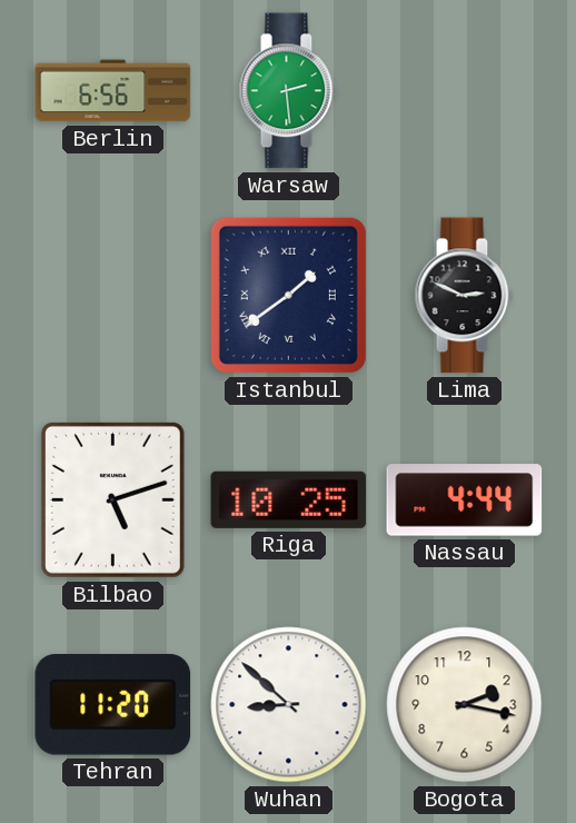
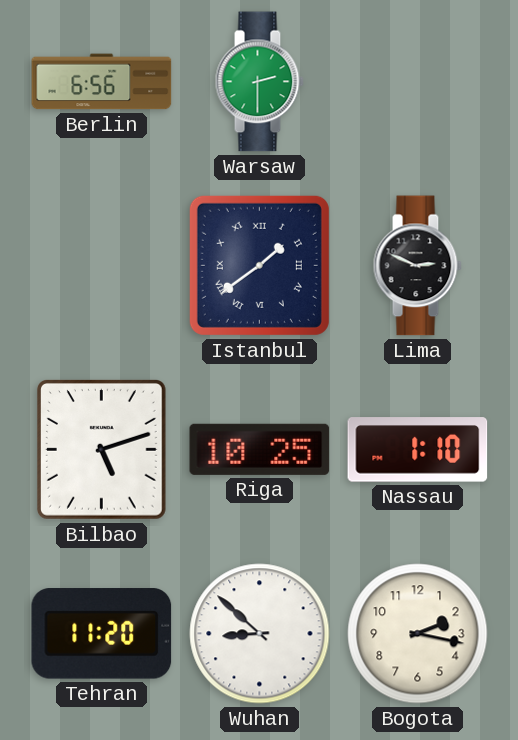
Warsaw: 2:29 -> 2:30
Nassau: 4:44 -> 1:10
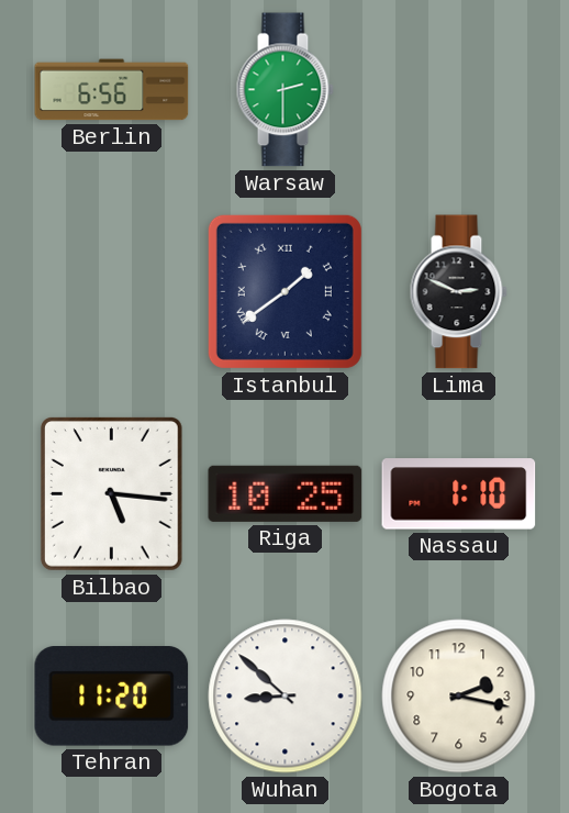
Bilbao: 5:12 -> 5:16
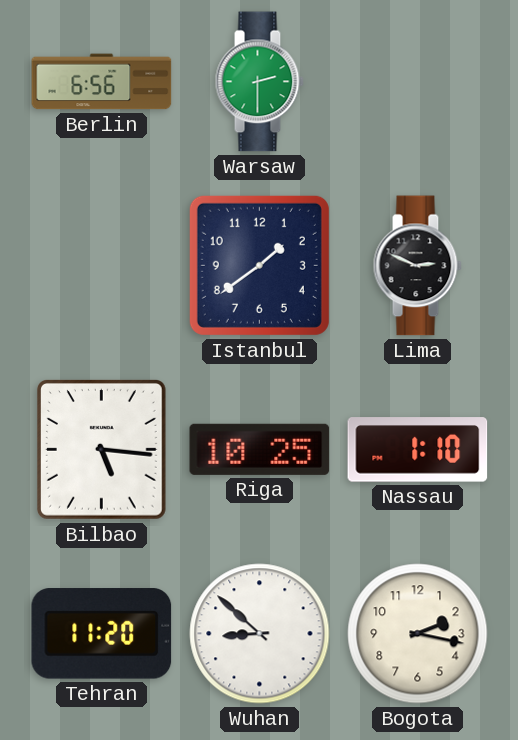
Istanbul numerals: Roman -> Arabic
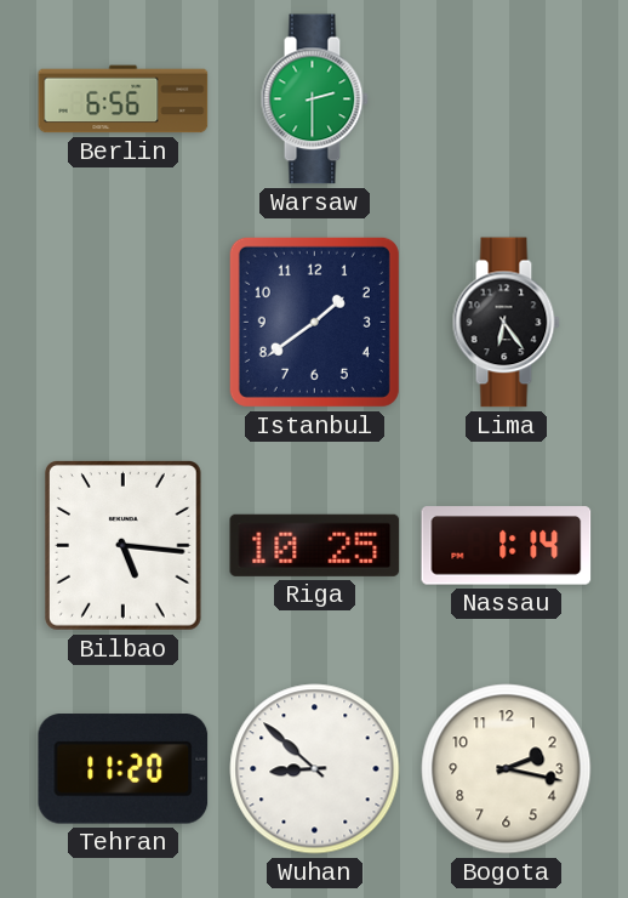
Lima: 2:49 -> 6:24
Nassau: 1:10 -> 1:14
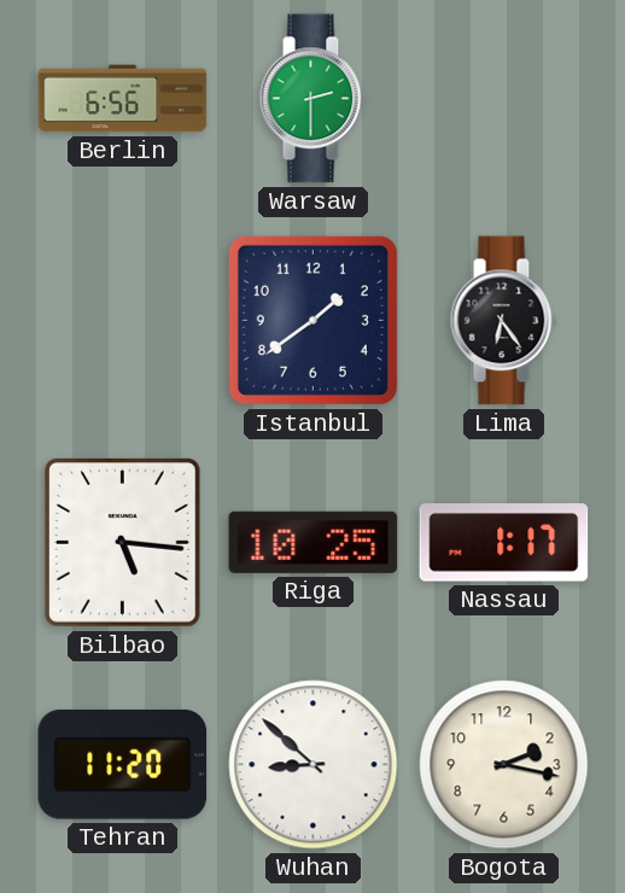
Nassau: 1:14 -> 1:17
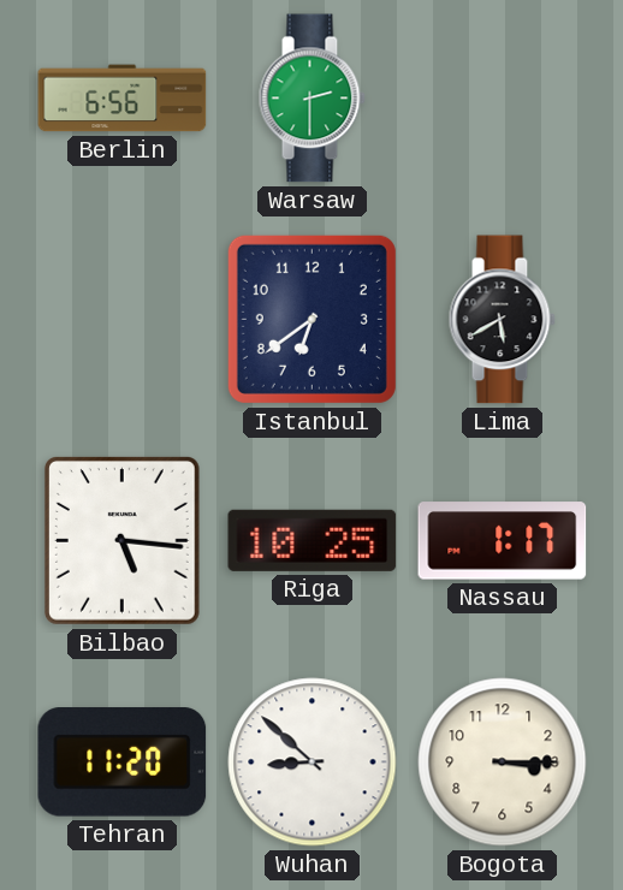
Istanbul: 1:39 -> 6:39
Lima: 6:24 -> 5:40
Bogota: 2:17 -> 3:15
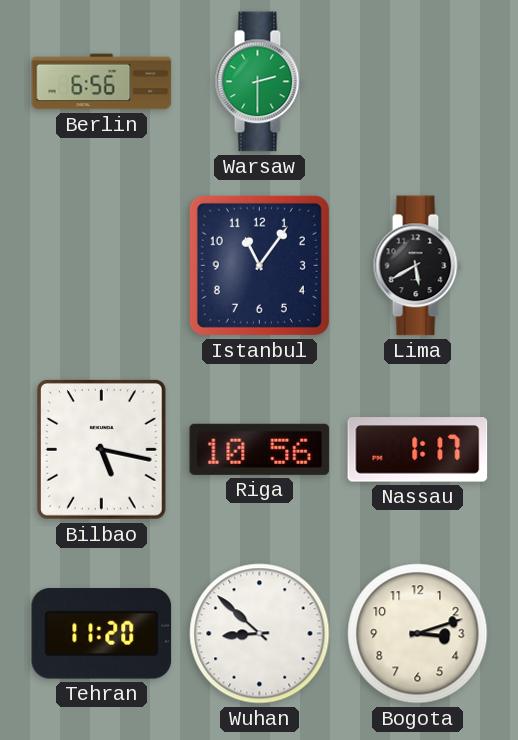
Istanbul: 6:39 -> 11:06
Bilbao: 5:16 -> 5:17
Riga: 10:25 -> 10:56
Bogota: 3:15 -> 3:12
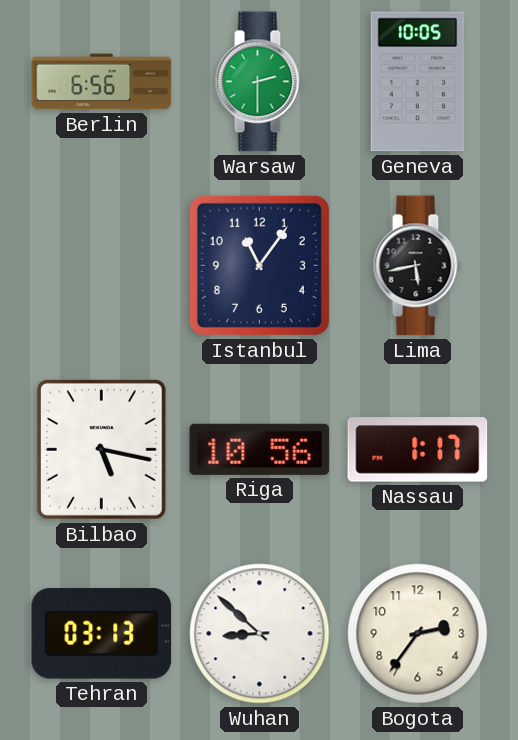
Geneva: none -> 10:05
Lima: 5:40 -> 5:43
Tehran: 11:20 -> 03:13
Bogota: 3:12 -> 2:36
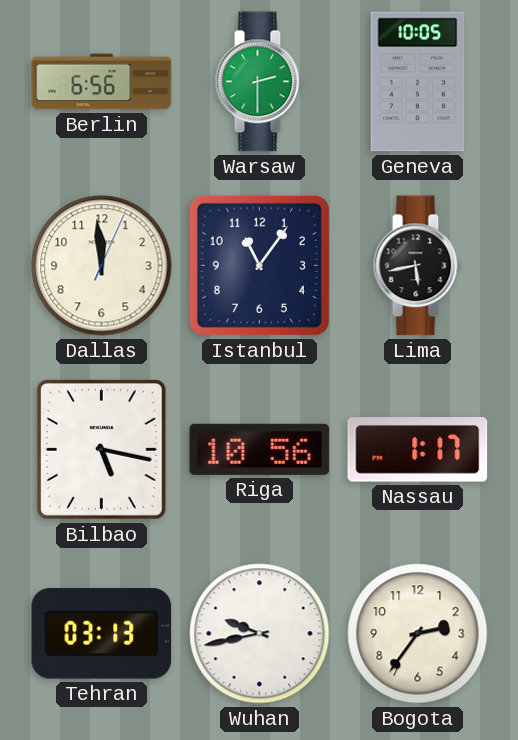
Dallas: none -> 11:59
Wuhan: 8:52 -> 9:43
